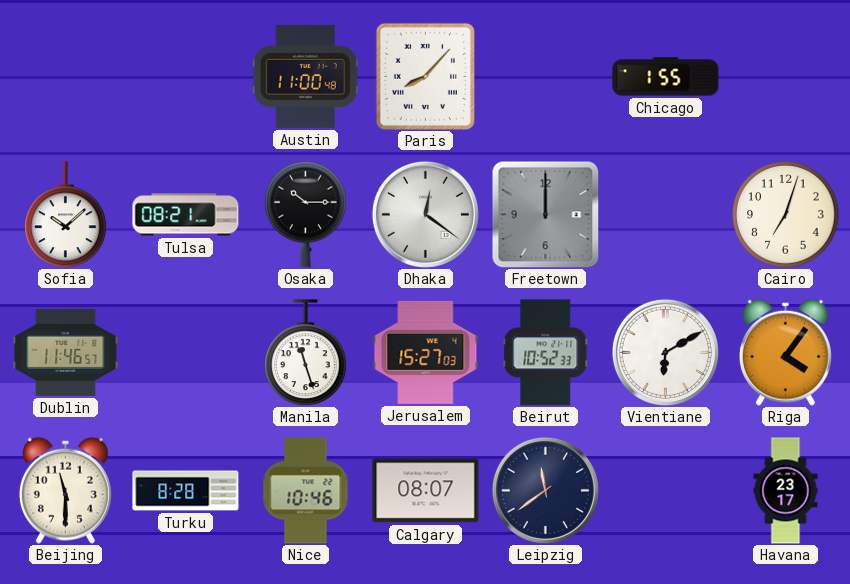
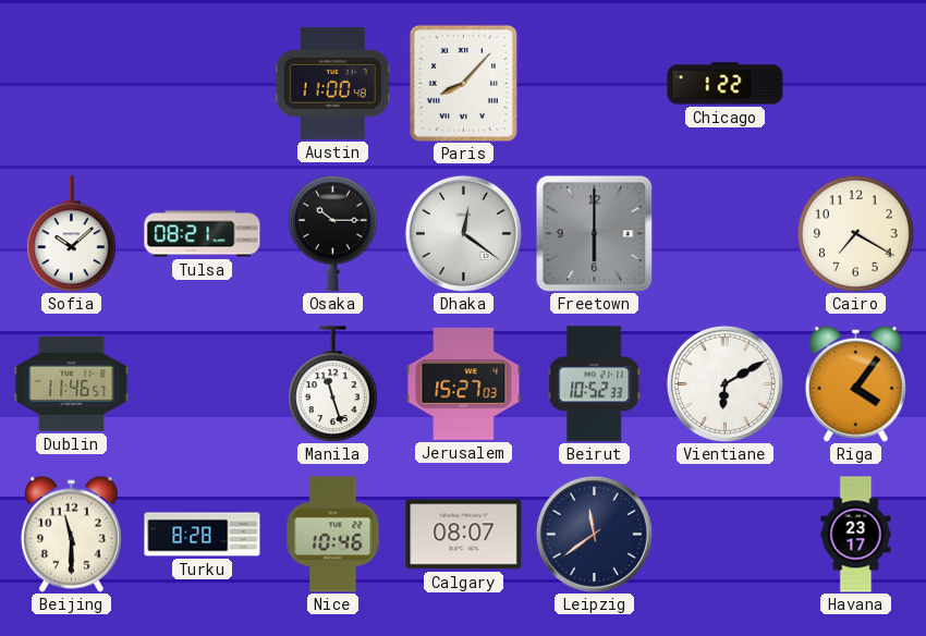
Chicago: 1:55 -> 1:22
Freetown: 12:00 -> 6:00
Cairo: 7:03 -> 7:20
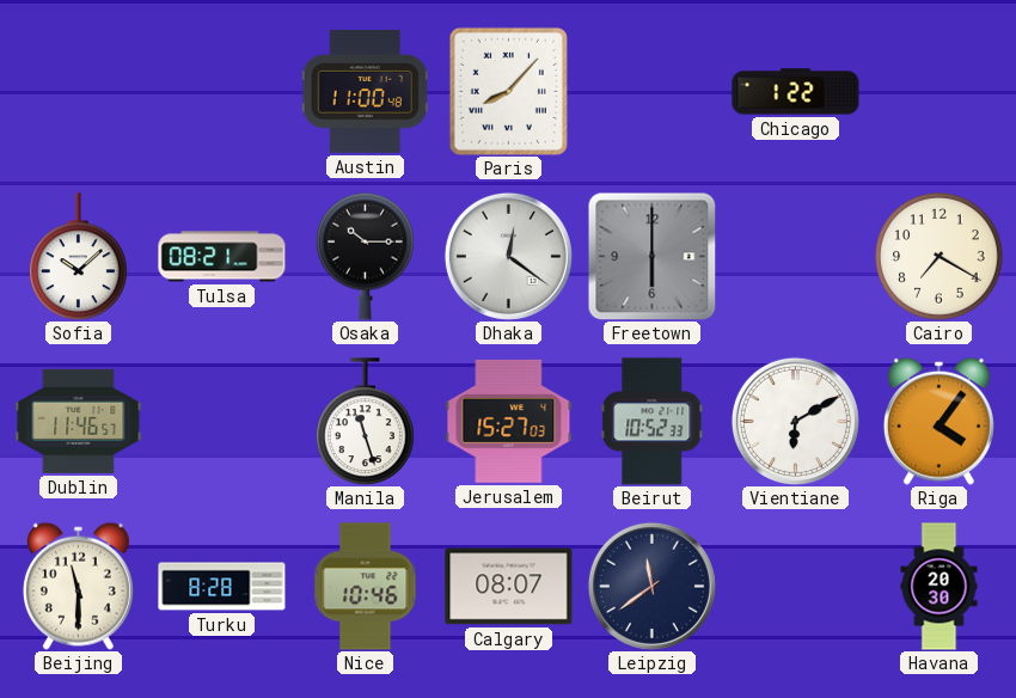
Havana: 23:17 -> 20:30
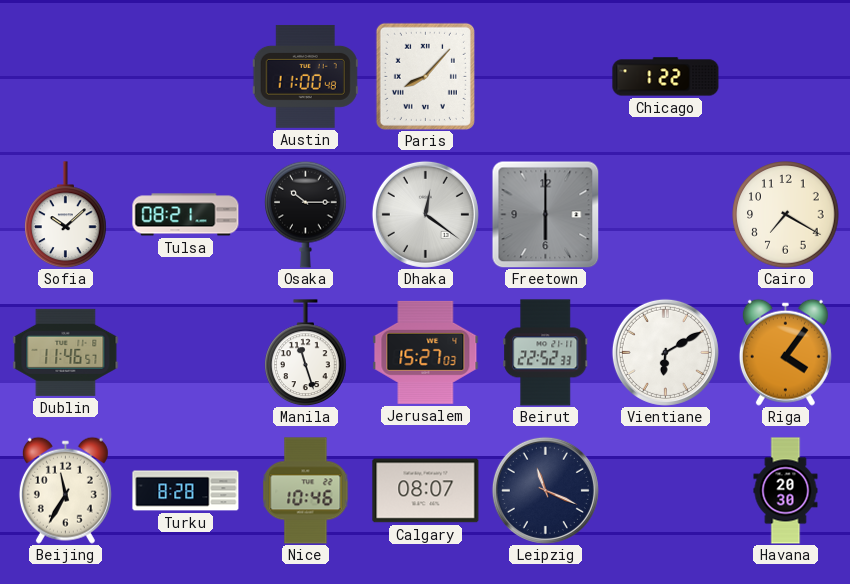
Beirut: 10:52 -> 22:52
Beijing: 11:30 -> 11:35
Leipzig: 11:39 -> 11:19
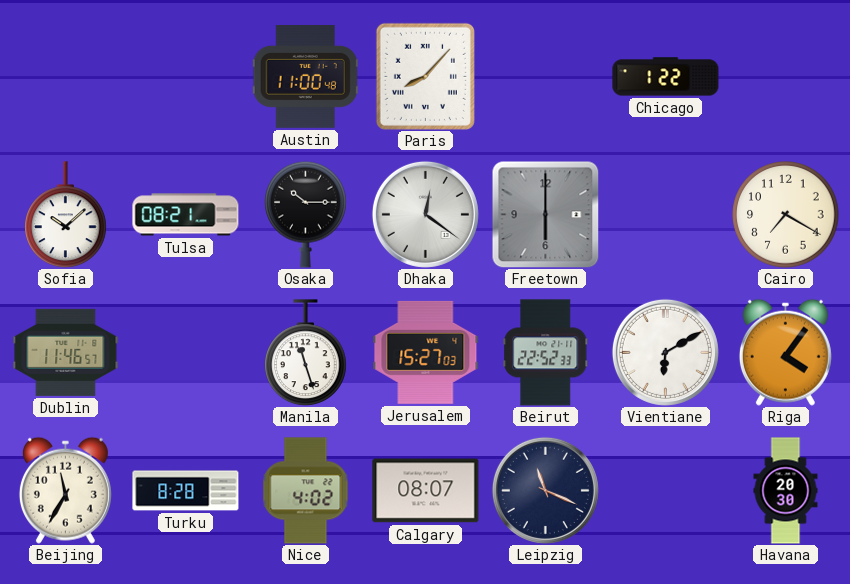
Nice: 10:46 -> 4:02
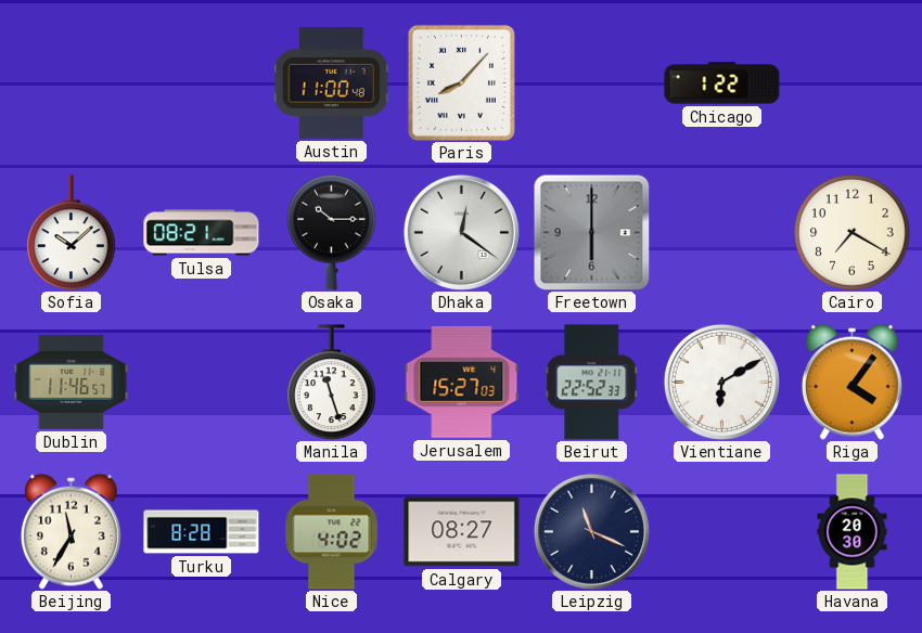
Calgary: 08:07 -> 08:27
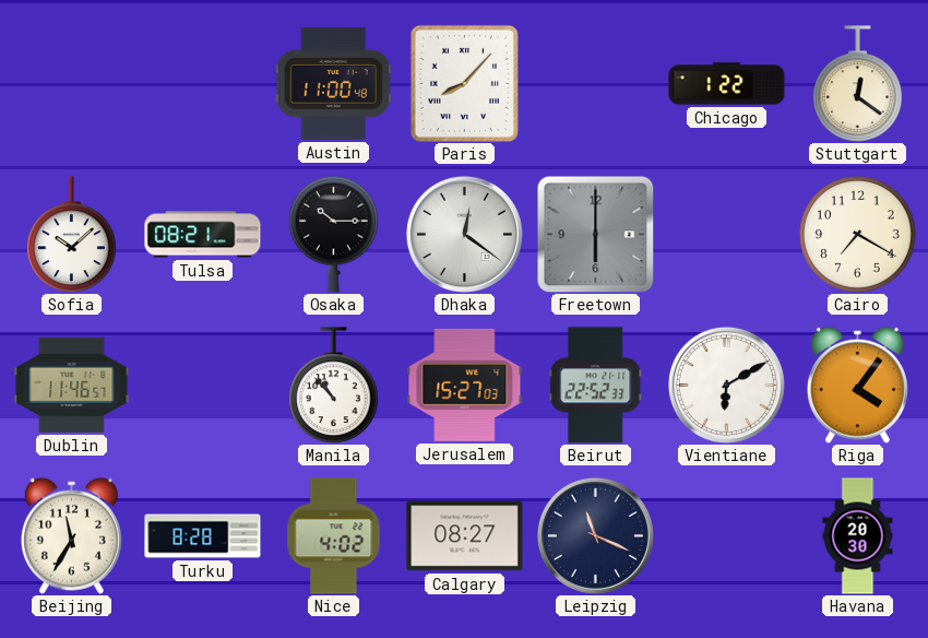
Stuttgart: none -> 12:21
Manila: 11:27 -> 10:53
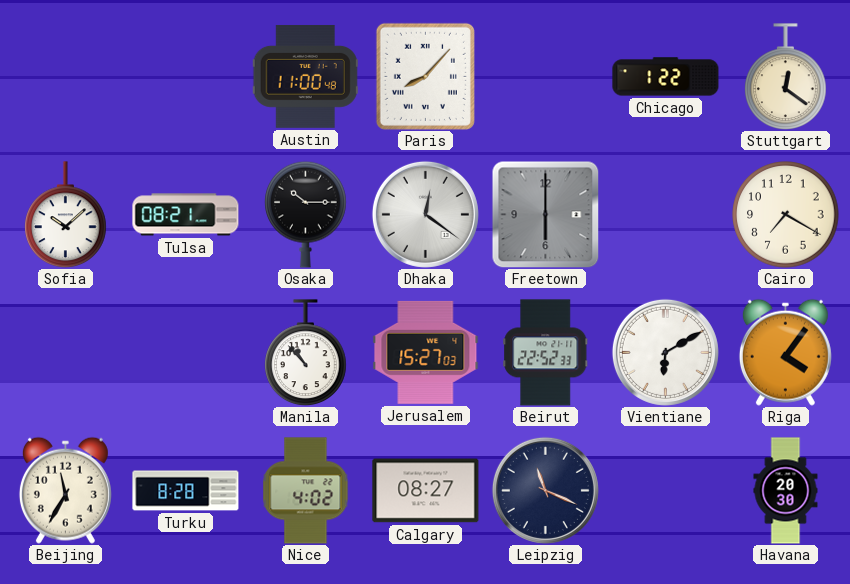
Dublin: 11:46 -> none
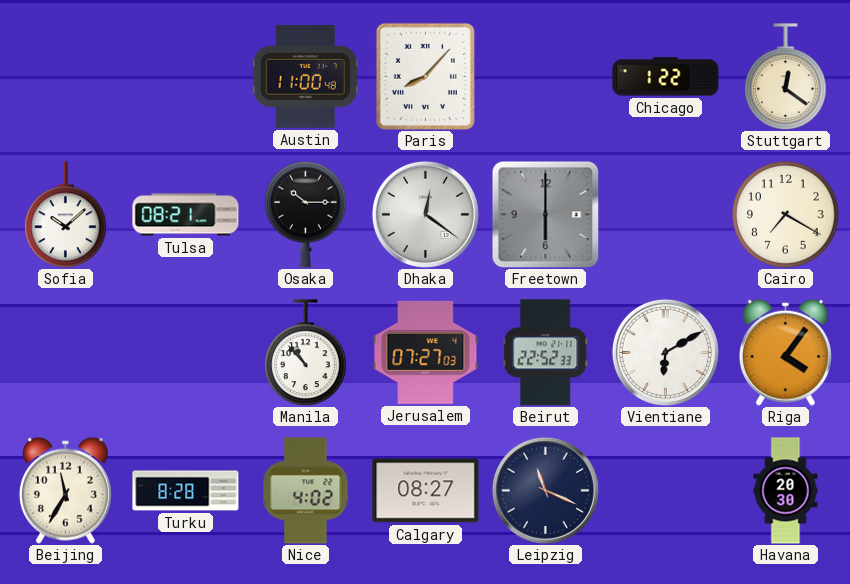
Jerusalem: 15:27 -> 07:27
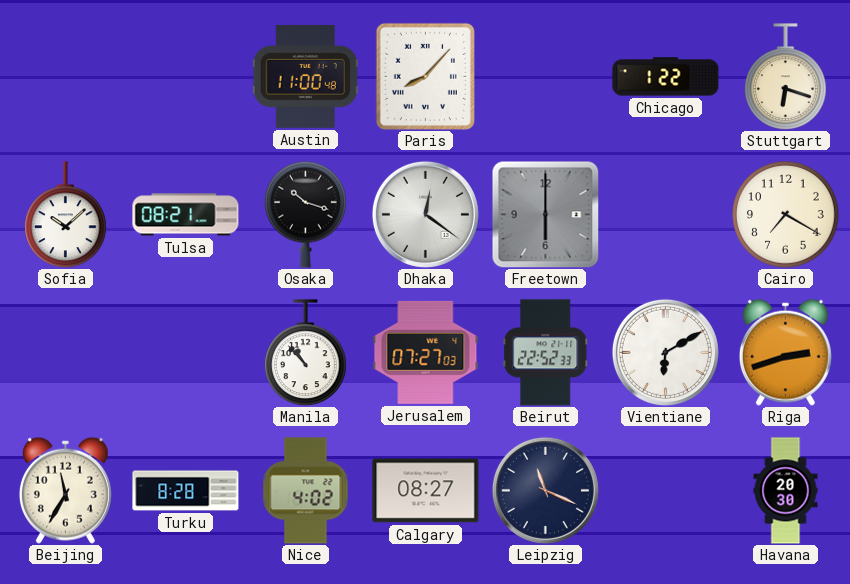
Stuttgart: 12:21 -> 6:18
Osaka: 10:15 -> 10:18
Riga: 4:06 -> 2:42
